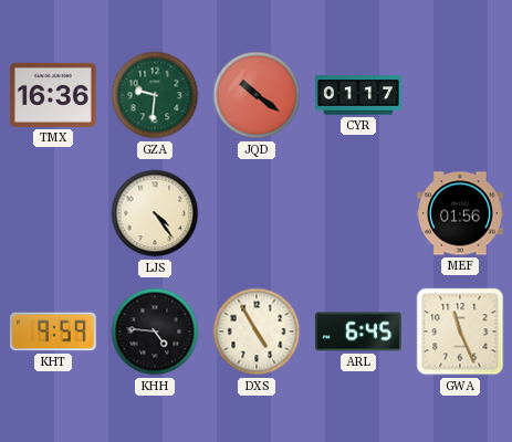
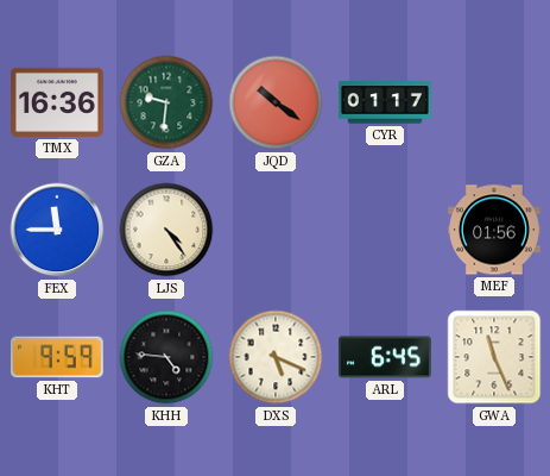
FEX: none -> 11:45
DXS: 4:55 -> 5:19
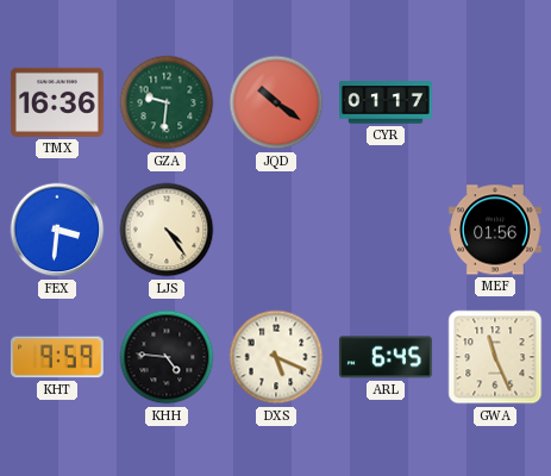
FEX: 11:45 -> 3:31
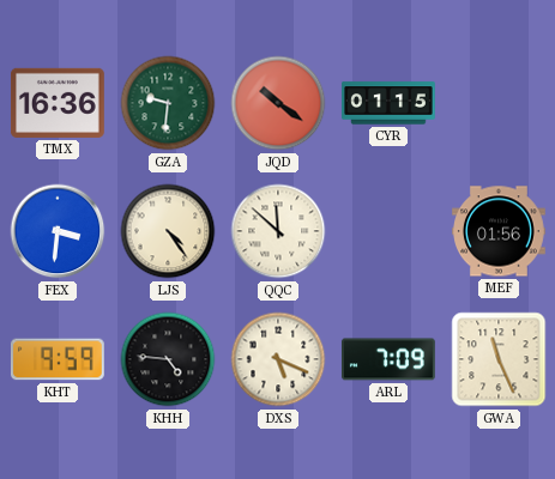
CYR: 01:17 -> 01:15
QQC: none -> 11:52
ARL: 6:45 -> 7:09
